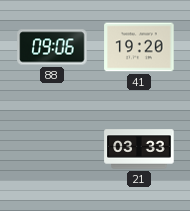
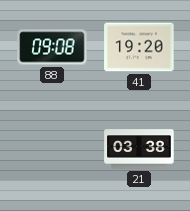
88: 09:06 -> 09:08
21: 03:33 -> 03:38
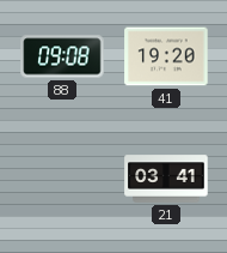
21: 03:38 -> 03:41
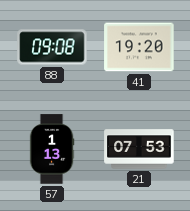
57: none -> 1:13
21: 03:41 -> 07:53
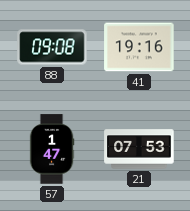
41: 19:20 -> 19:16
57: 1:13 -> 1:47
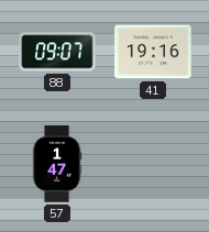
88: 09:08 -> 09:07
21: 07:53 -> none
